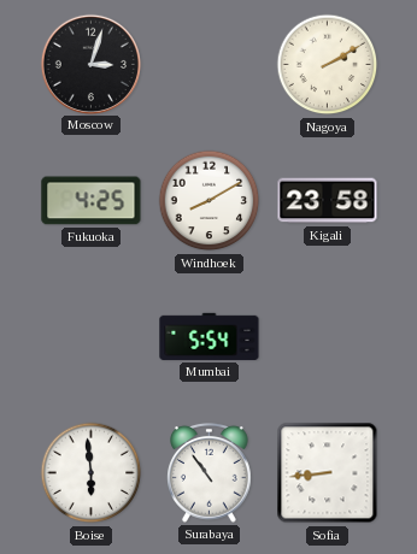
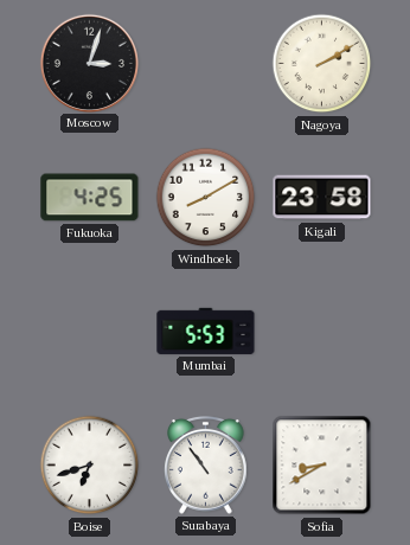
Mumbai: 5:54 -> 5:53
Boise: 5:59 -> 6:42
Sofia: 8:44 -> 8:40
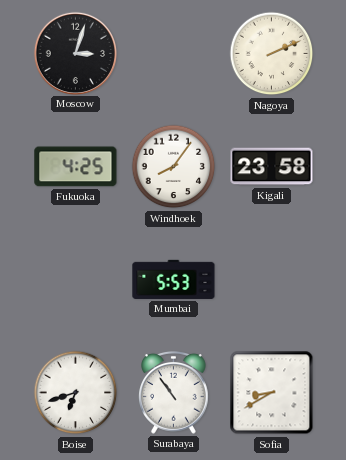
Nagoya: 2:10 -> 2:11
Windhoek: 8:10 -> 8:06
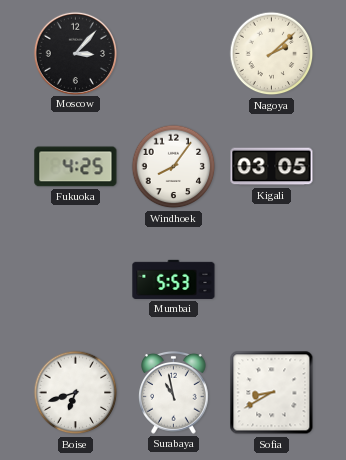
Moscow: 3:03 -> 3:07
Nagoya: 2:11 -> 2:08
Kigali: 23:58 -> 03:05
Surabaya: 10:54 -> 10:58
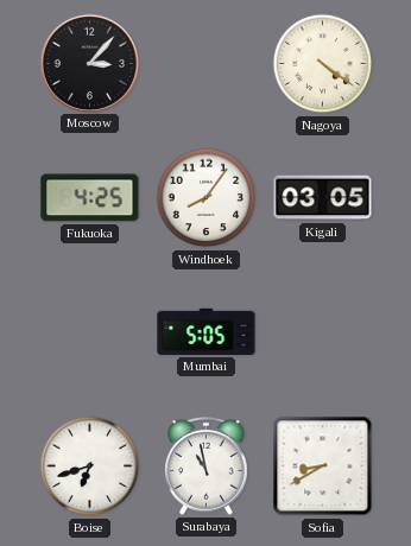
Nagoya: 2:08 -> 4:21
Mumbai: 5:53 -> 5:05
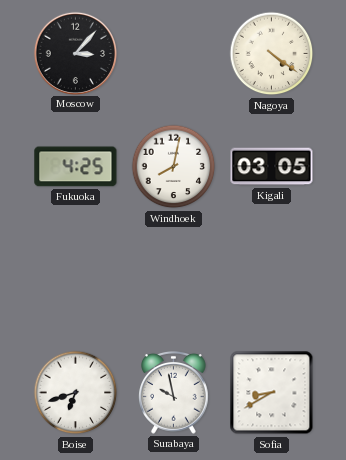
Windhoek: 8:06 -> 8:02
Mumbai: 5:05 -> none
Surabaya: 10:58 -> 9:58
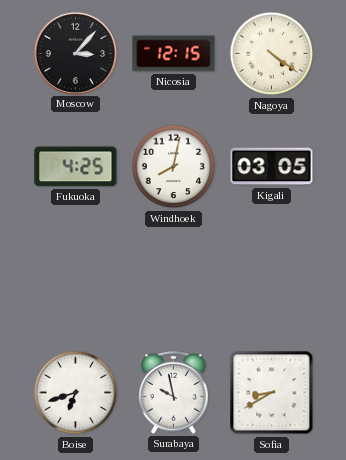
Nicosia: none -> 12:15
